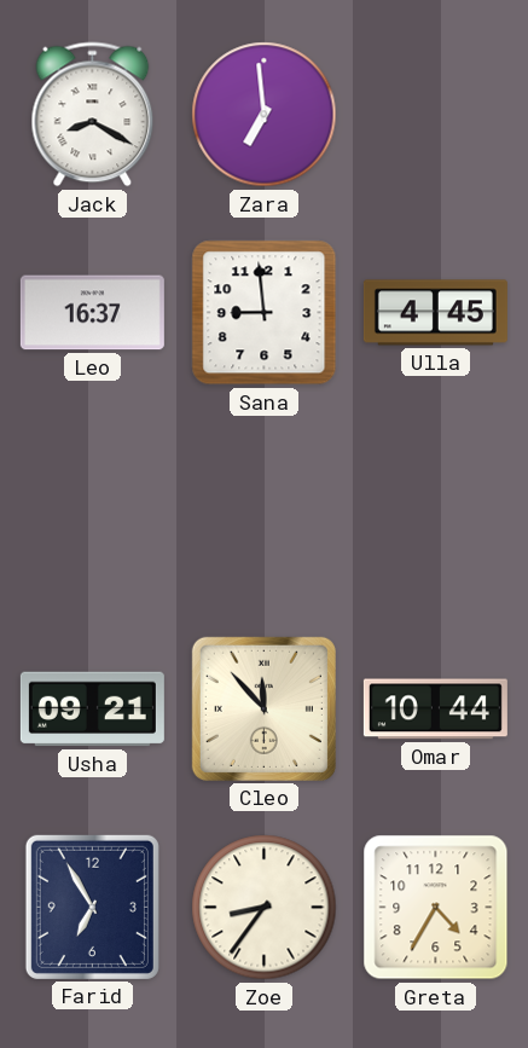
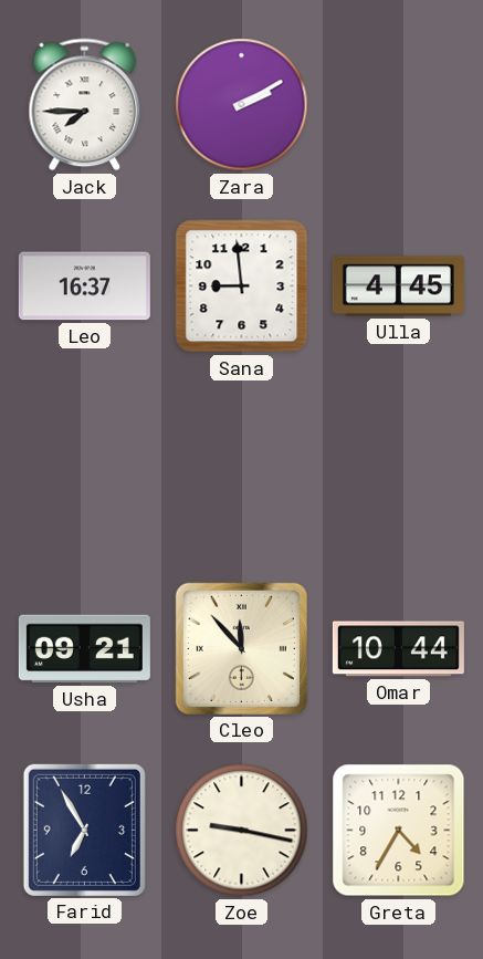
Jack: 8:20 -> 7:45
Zara: 6:59 -> 2:10
Zoe: 8:36 -> 9:17
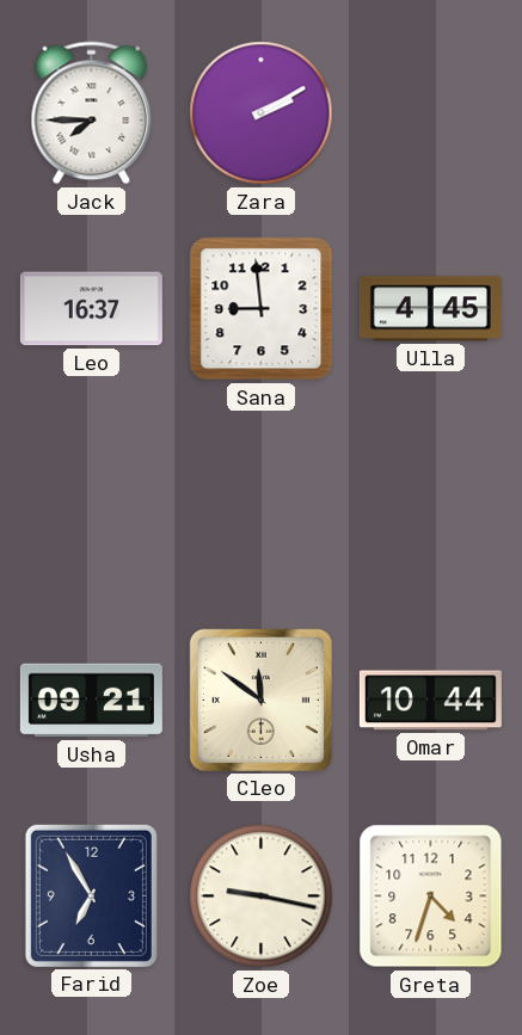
Cleo: 11:53 -> 11:51
Greta: 4:35 -> 4:33
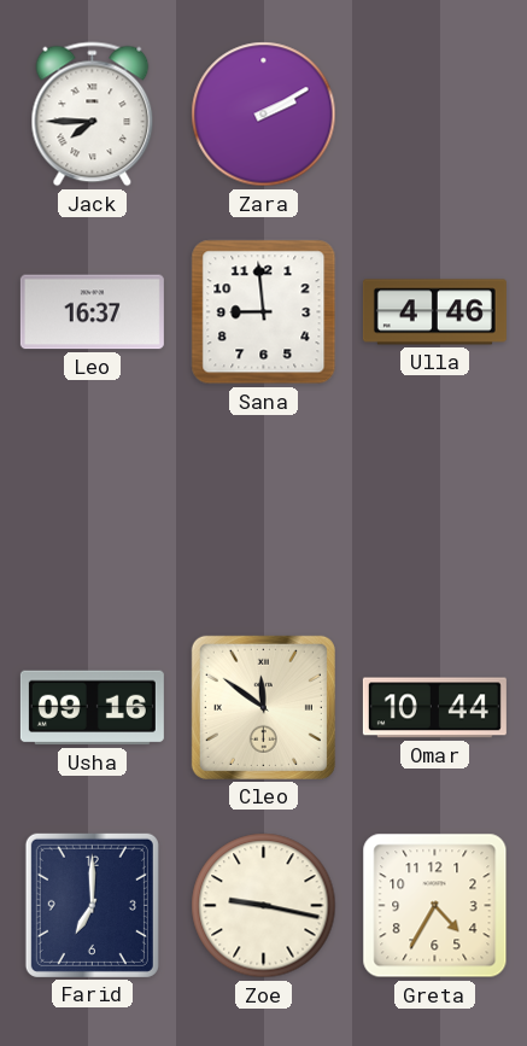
Ulla: 4:45 -> 4:46
Usha: 09:21 -> 09:16
Farid: 6:55 -> 7:00
Greta: 4:33 -> 4:35
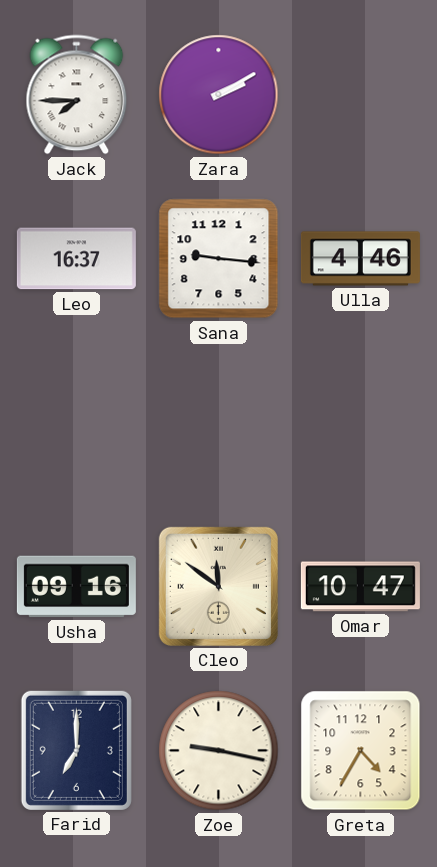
Sana: 8:59 -> 9:16
Omar: 10:44 -> 10:47
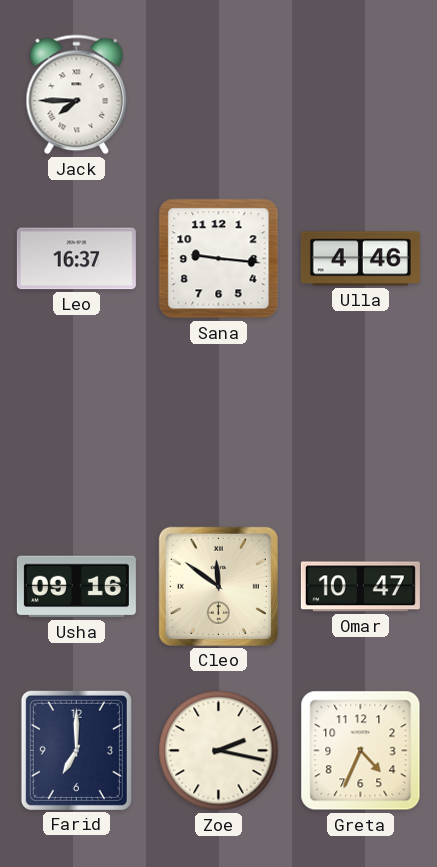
Zara: 2:10 -> none
Zoe: 9:17 -> 2:17
Greta: 4:35 -> 4:34
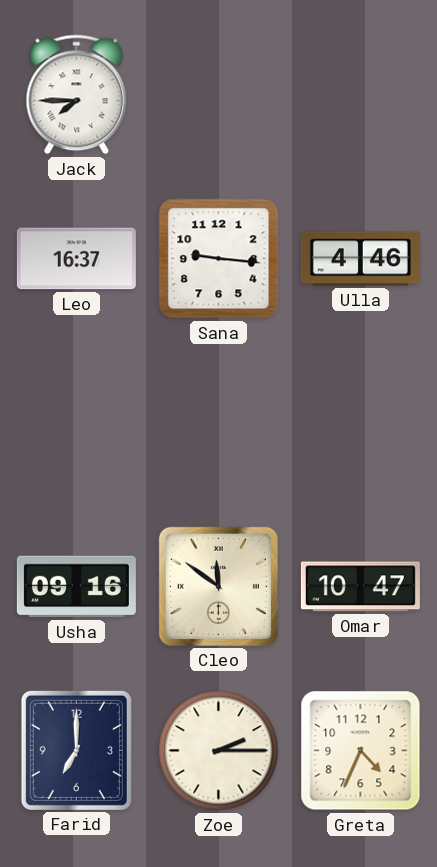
Zoe: 2:17 -> 2:15
